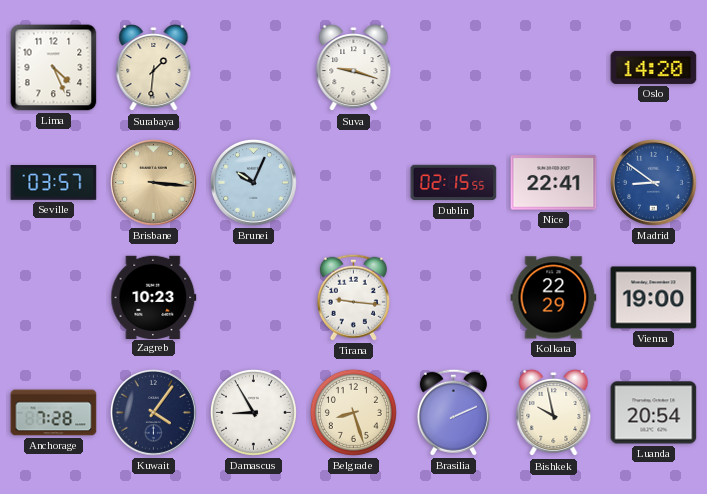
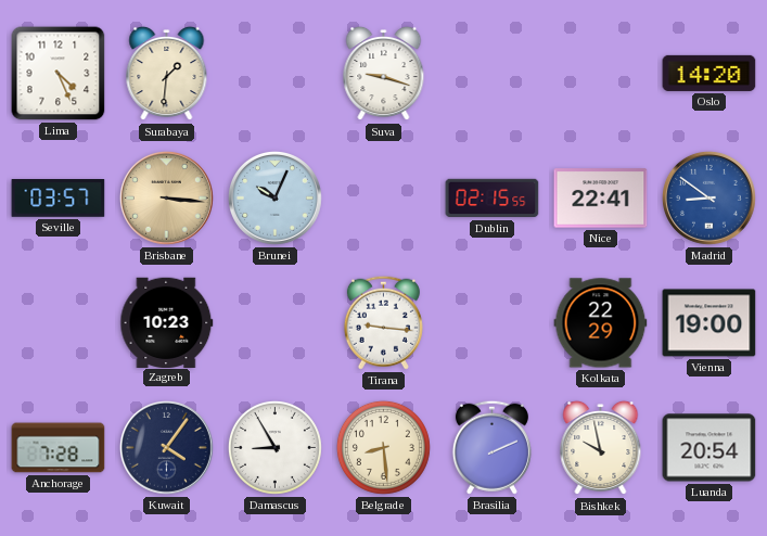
Belgrade: 8:27 -> 8:29
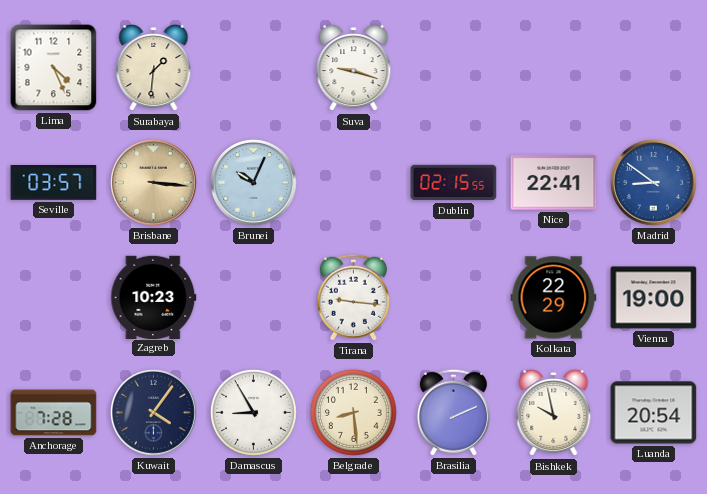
Oslo: 14:20 -> none
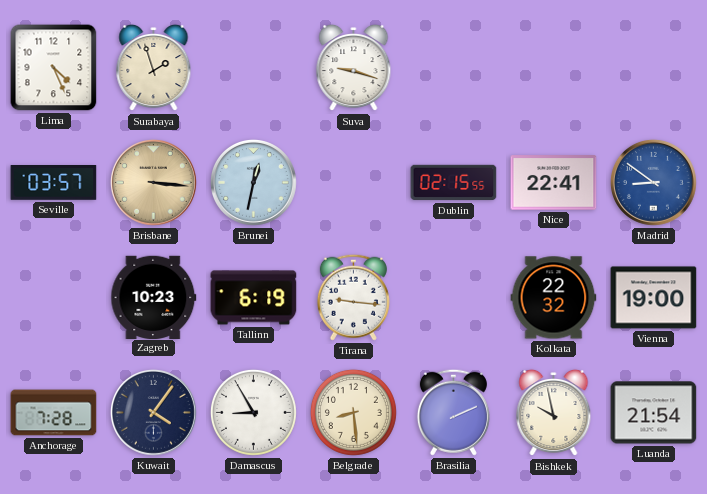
Surabaya: 1:31 -> 1:57
Brunei: 10:04 -> 12:32
Tallinn: none -> 6:19
Kolkata: 22:29 -> 22:32
Luanda: 20:54 -> 21:54
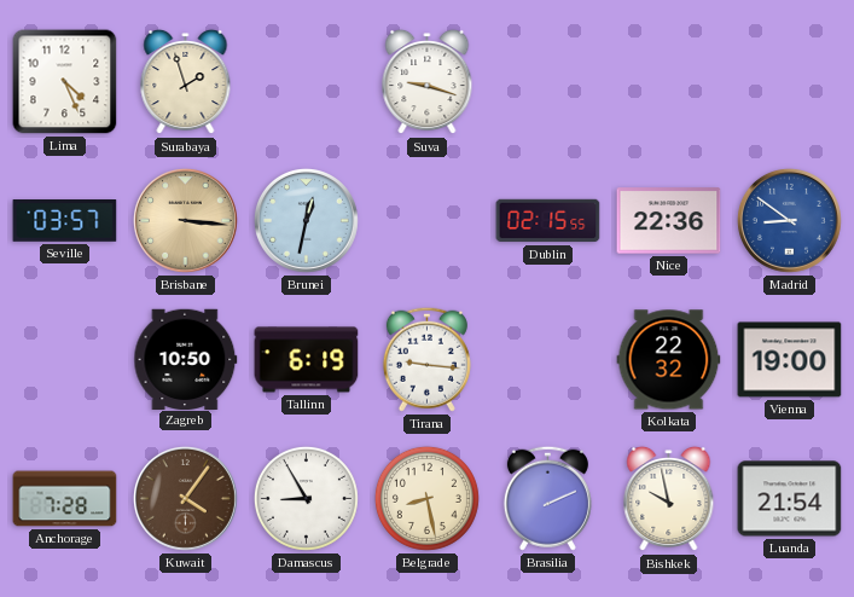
Nice: 22:41 -> 22:36
Zagreb: 10:23 -> 10:50
Kuwait dial: navy -> brown
Belgrade: 8:29 -> 8:28
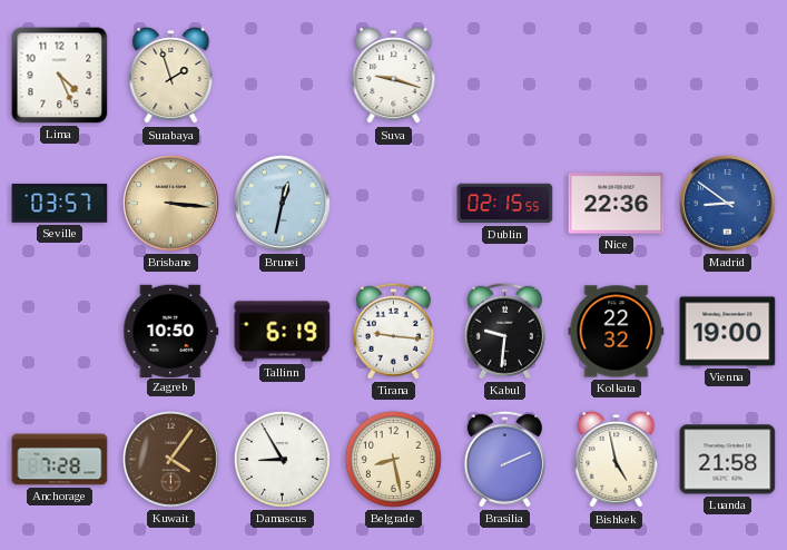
Kabul: none -> 9:31
Bishkek: 9:58 -> 4:58
Luanda: 21:54 -> 21:58
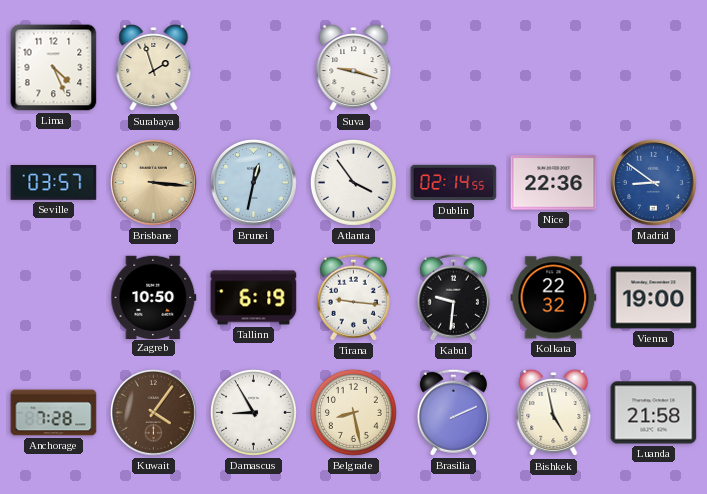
Atlanta: none -> 3:54
Dublin: 02:15 -> 02:14
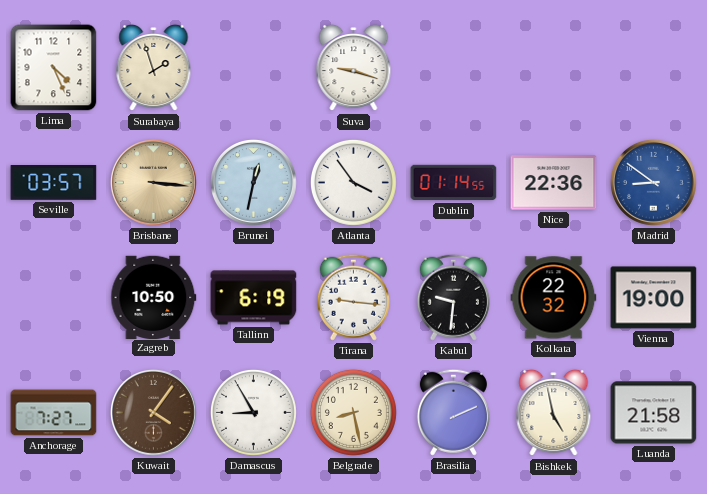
Dublin: 02:14 -> 01:14
Anchorage: 7:28 -> 7:27
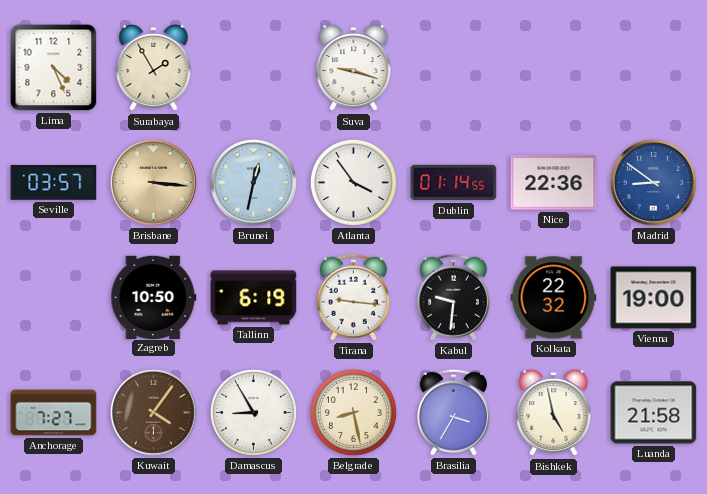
Surabaya: 1:57 -> 1:55
Brasilia: 2:11 -> 3:35
